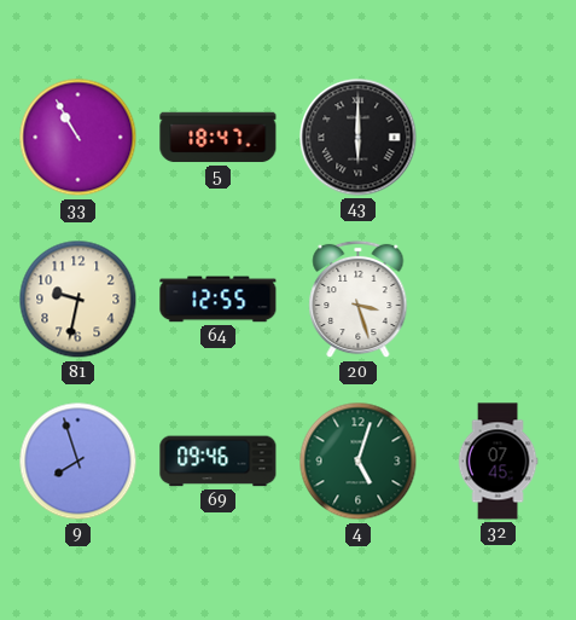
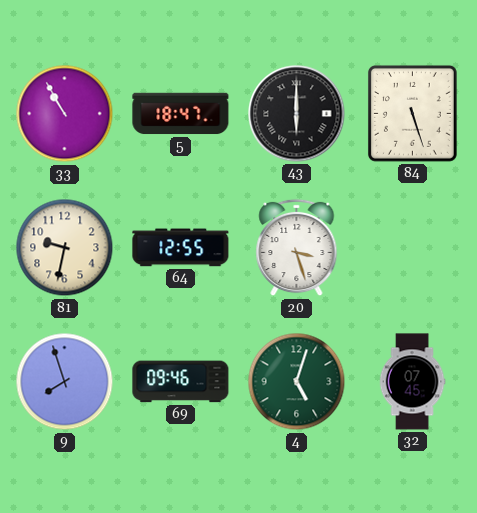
84: none -> 5:27
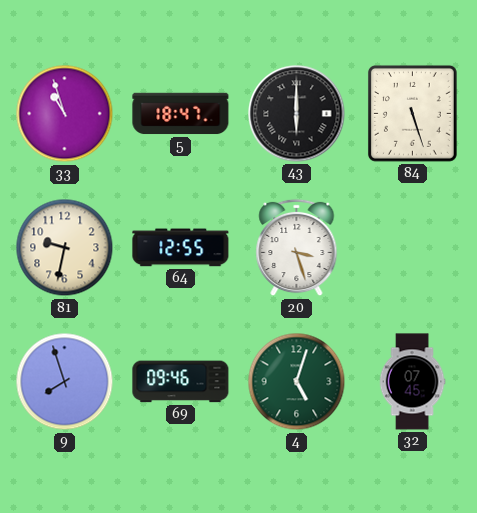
33: 10:55 -> 10:57
